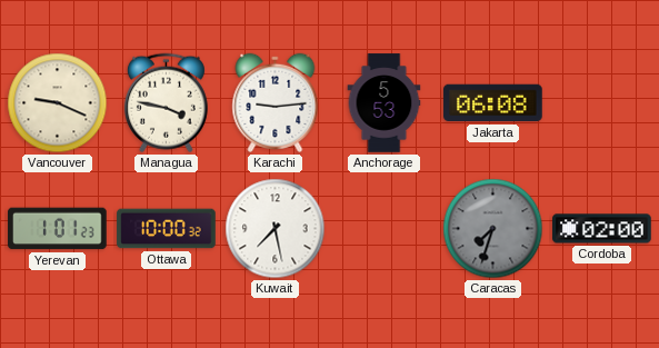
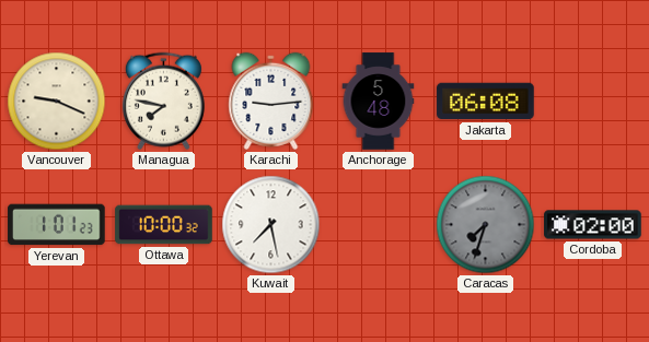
Managua: 3:47 -> 7:47
Anchorage: 5:53 -> 5:48
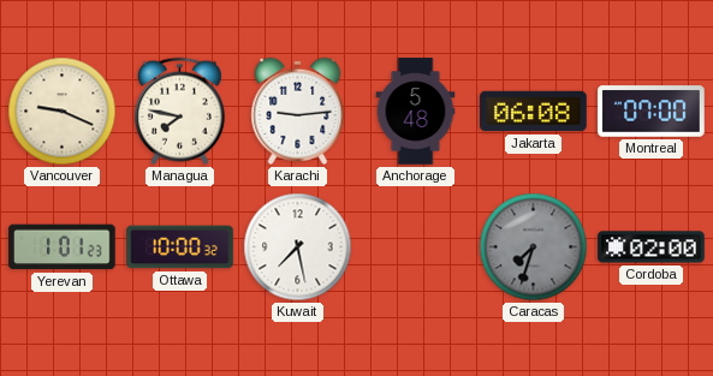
Montreal: none -> 07:00
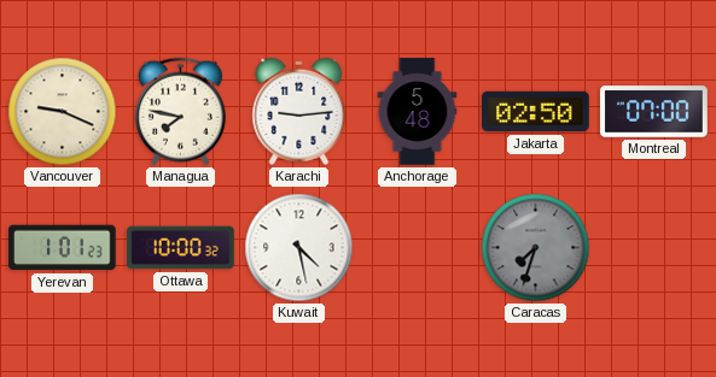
Jakarta: 06:08 -> 02:50
Kuwait: 7:28 -> 4:28
Cordoba: 02:00 -> none
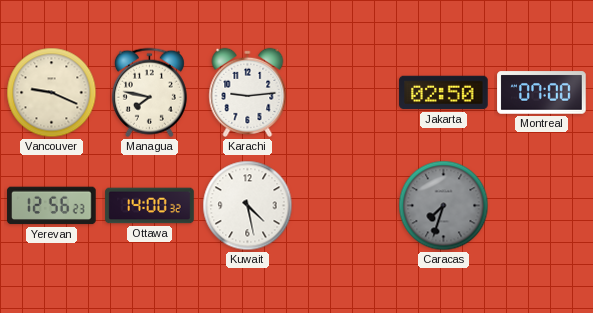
Anchorage: 5:48 -> none
Yerevan: 1:01 -> 12:56
Ottawa: 10:00 -> 14:00
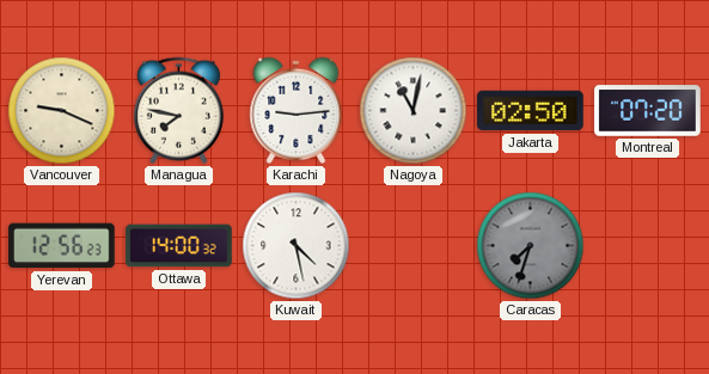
Nagoya: none -> 11:02
Montreal: 07:00 -> 07:20
